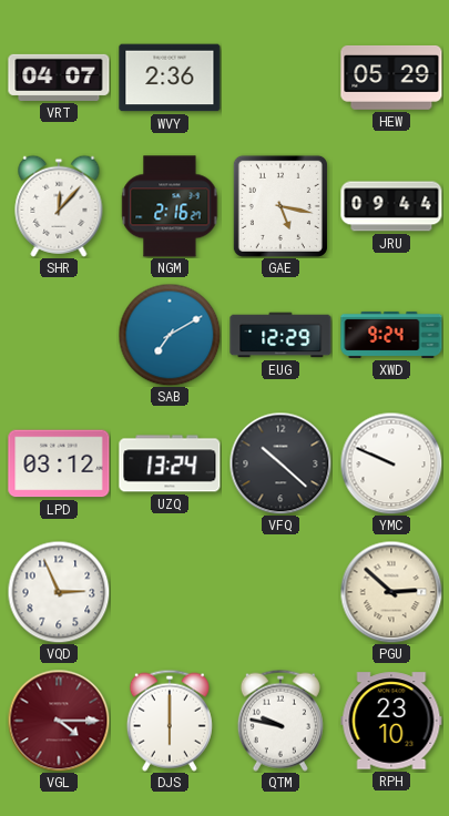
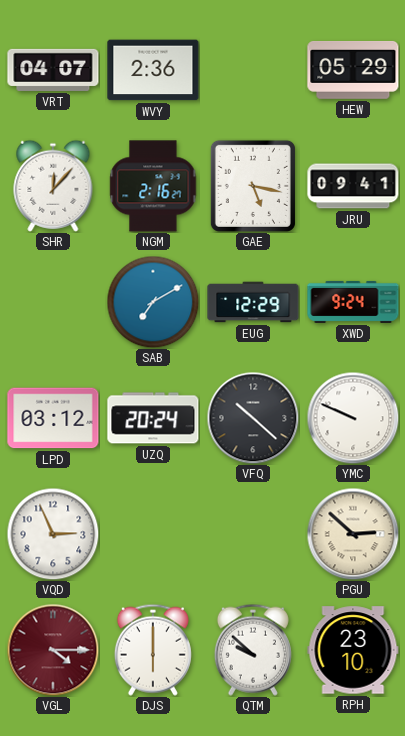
JRU: 09:44 -> 09:41
UZQ: 13:24 -> 20:24
QTM: 9:47 -> 9:52
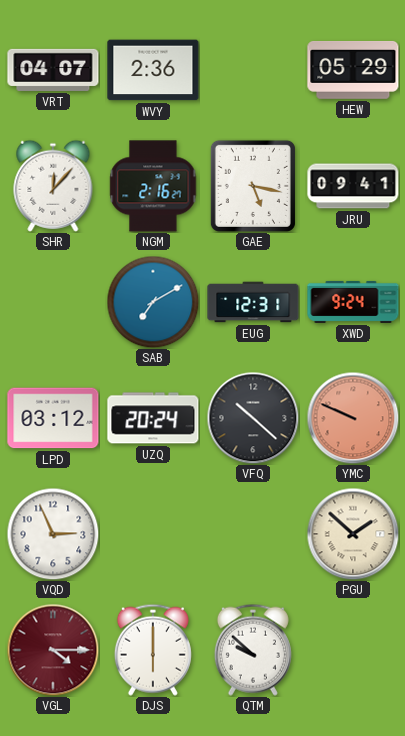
EUG: 12:29 -> 12:31
YMC dial: white -> salmon
PGU: 2:52 -> 1:52
RPH: 23:10 -> none
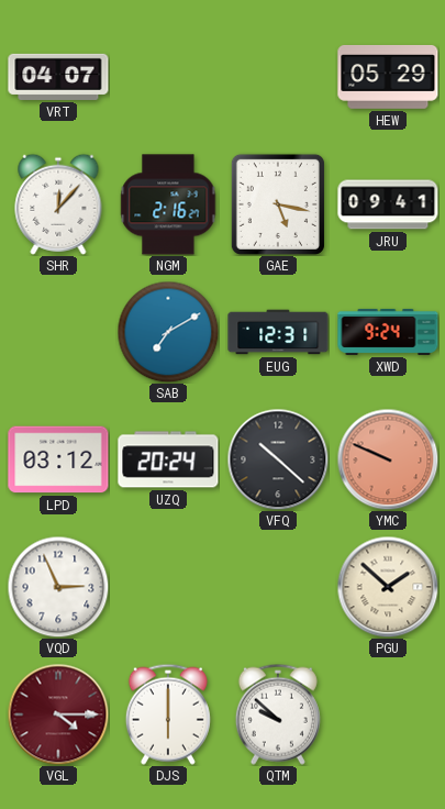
WVY: 2:36 -> none
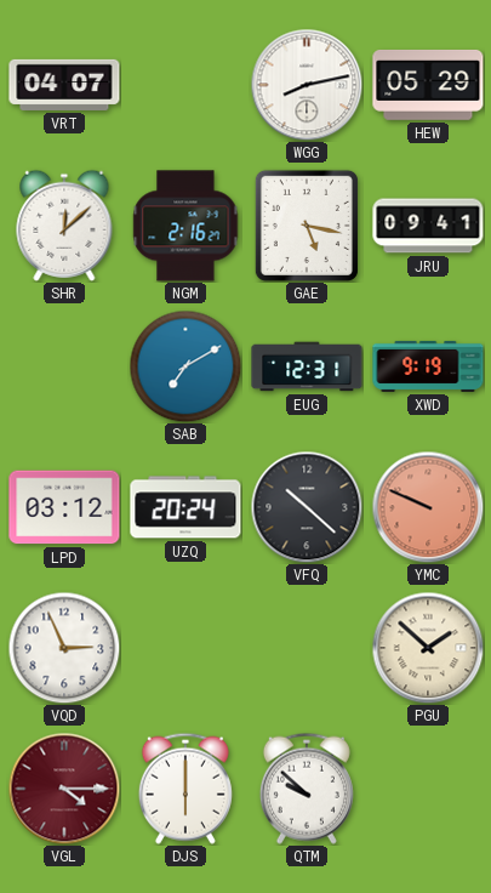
WGG: none -> 8:13
SHR: 12:07 -> 12:08
XWD: 9:24 -> 9:19
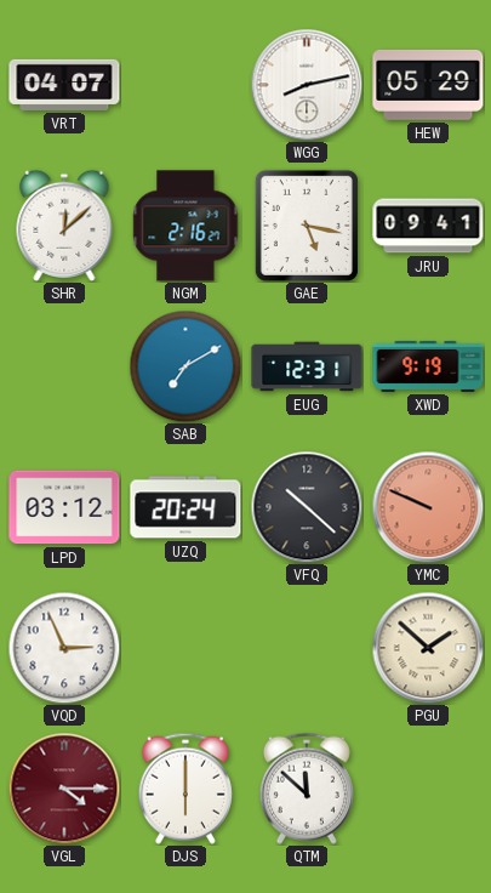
QTM: 9:52 -> 11:52
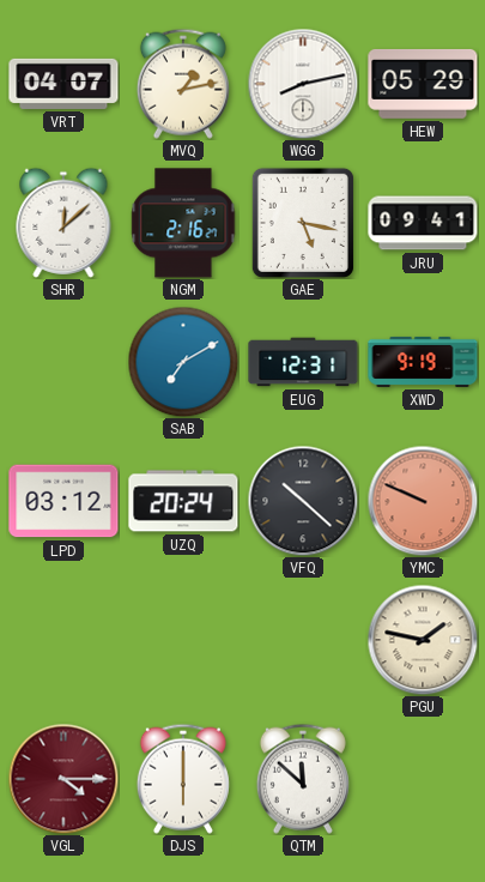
MVQ: none -> 1:13
VQD: 2:56 -> none
PGU: 1:52 -> 1:47
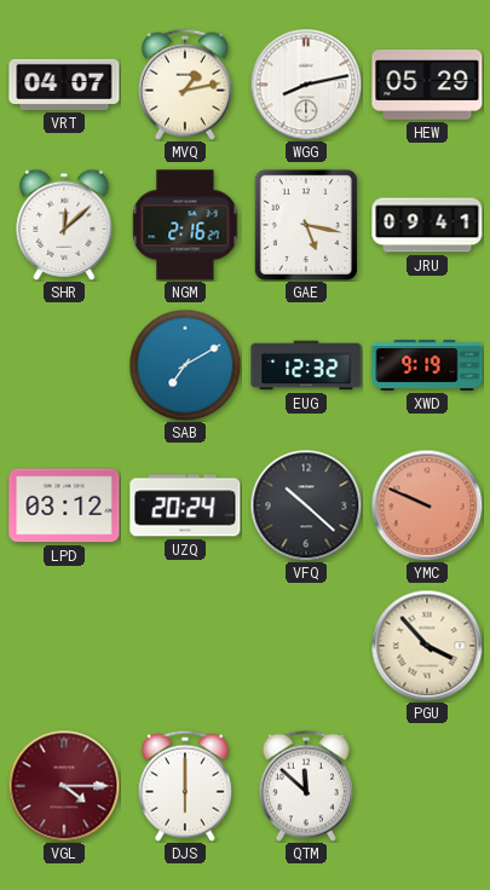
EUG: 12:31 -> 12:32
PGU: 1:47 -> 3:53
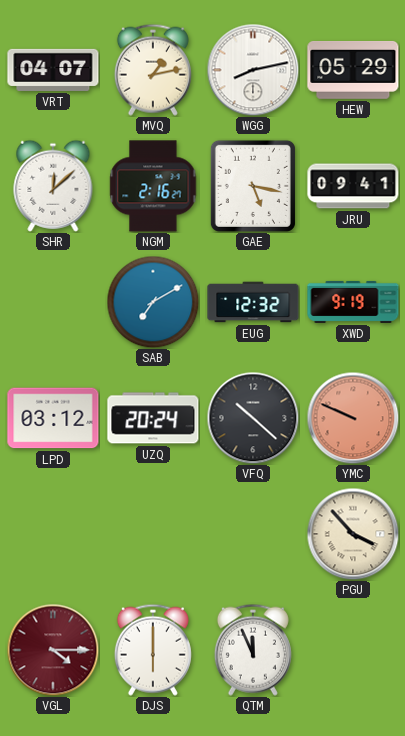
QTM: 11:52 -> 11:56
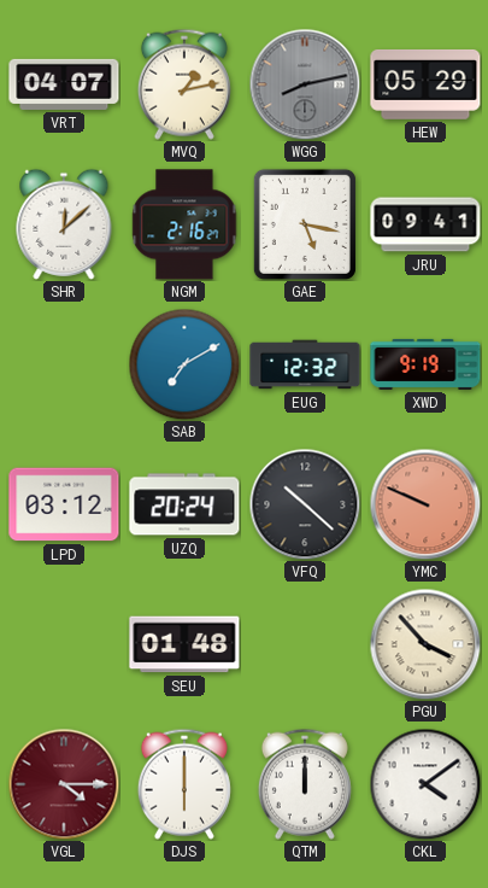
WGG dial: white -> grey
SEU: none -> 01:48
QTM: 11:56 -> 12:00
CKL: none -> 4:09
